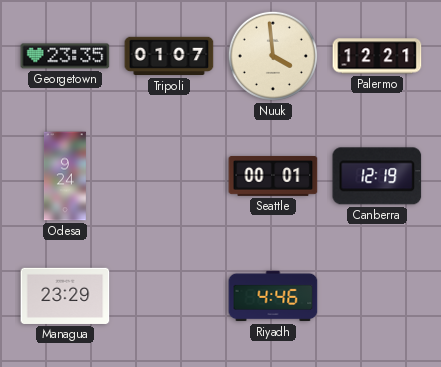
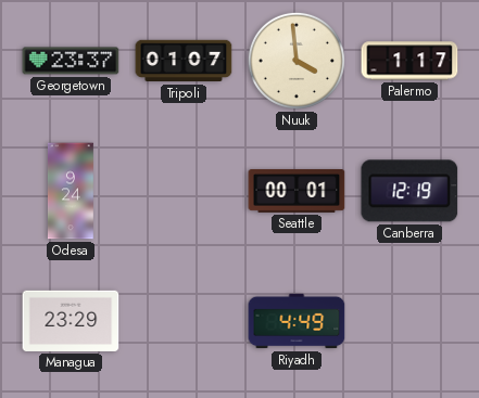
Georgetown: 23:35 -> 23:37
Palermo: 12:21 -> 1:17
Riyadh: 4:46 -> 4:49
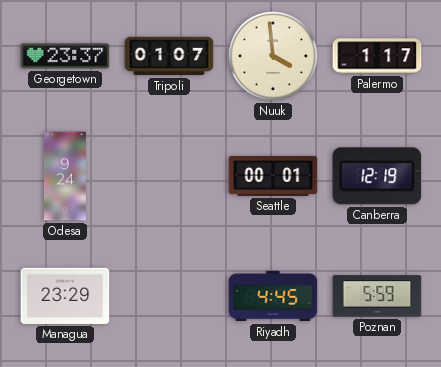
Riyadh: 4:49 -> 4:45
Poznan: none -> 5:59
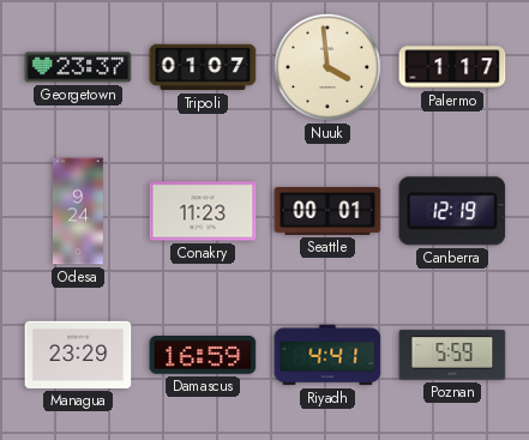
Conakry: none -> 11:23
Damascus: none -> 16:59
Riyadh: 4:45 -> 4:41
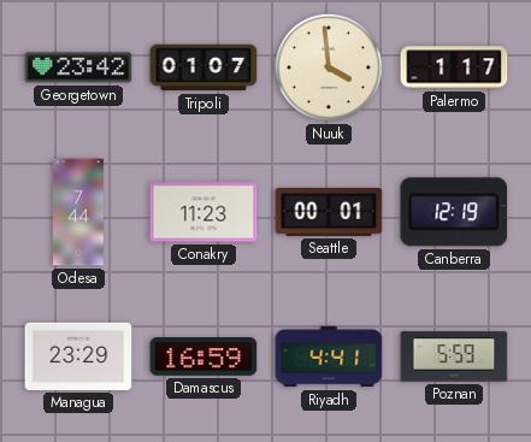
Georgetown: 23:37 -> 23:42
Odesa: 9:24 -> 7:44
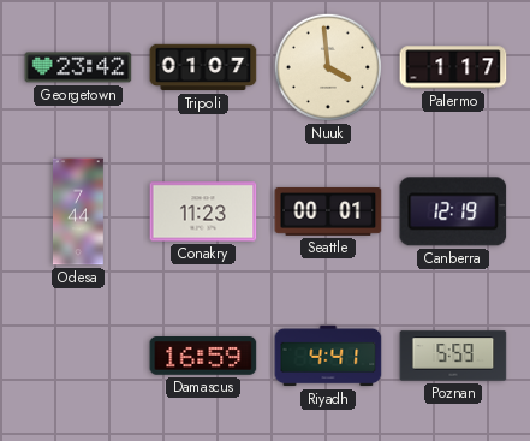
Managua: 23:29 -> none
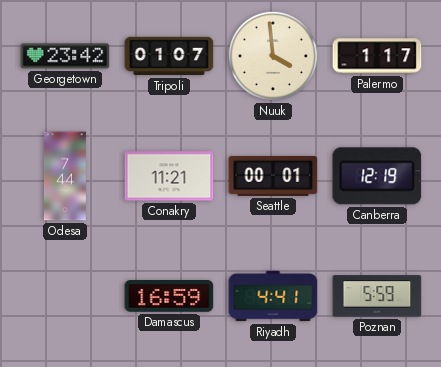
Conakry: 11:23 -> 11:21
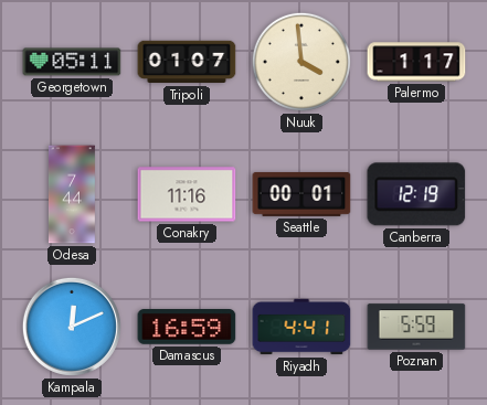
Georgetown: 23:42 -> 05:11
Conakry: 11:21 -> 11:16
Kampala: none -> 12:11
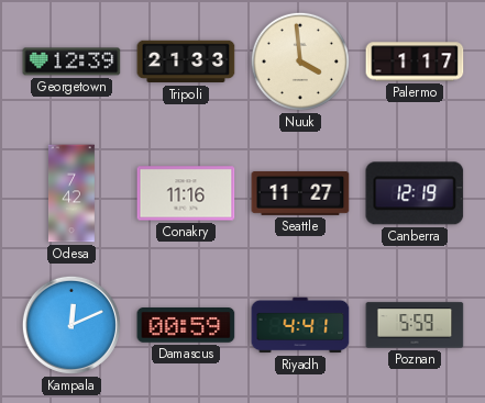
Georgetown: 05:11 -> 12:39
Tripoli: 01:07 -> 21:33
Odesa: 7:44 -> 7:42
Seattle: 00:01 -> 11:27
Damascus: 16:59 -> 00:59
